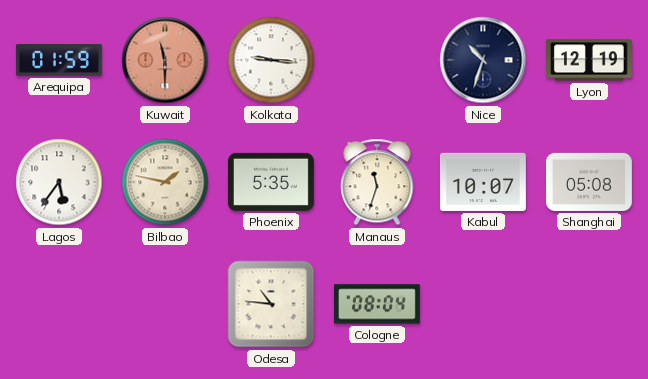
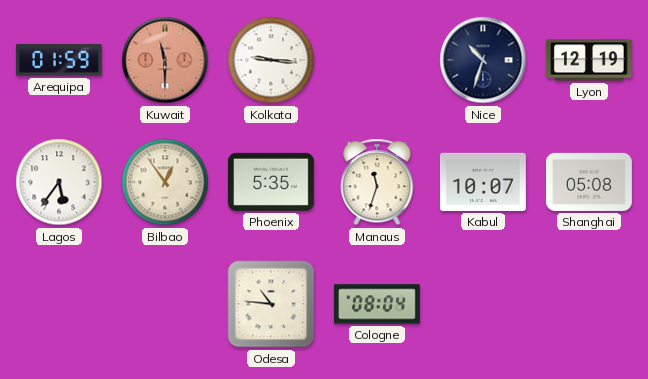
Bilbao: 1:47 -> 12:54
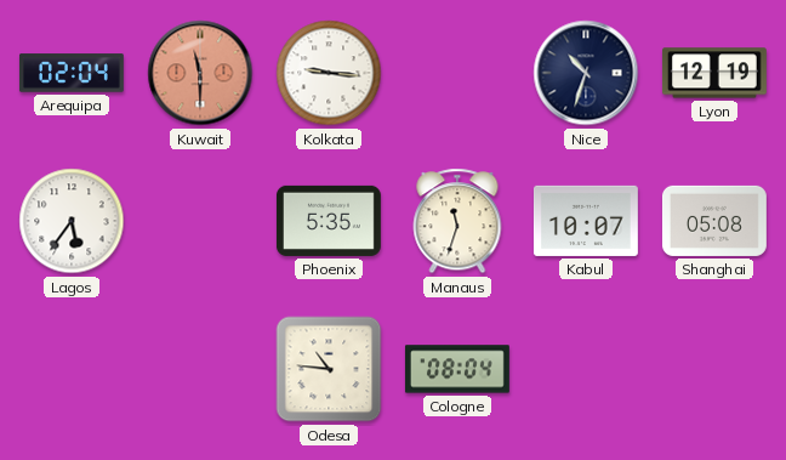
Arequipa: 01:59 -> 02:04
Bilbao: 12:54 -> none
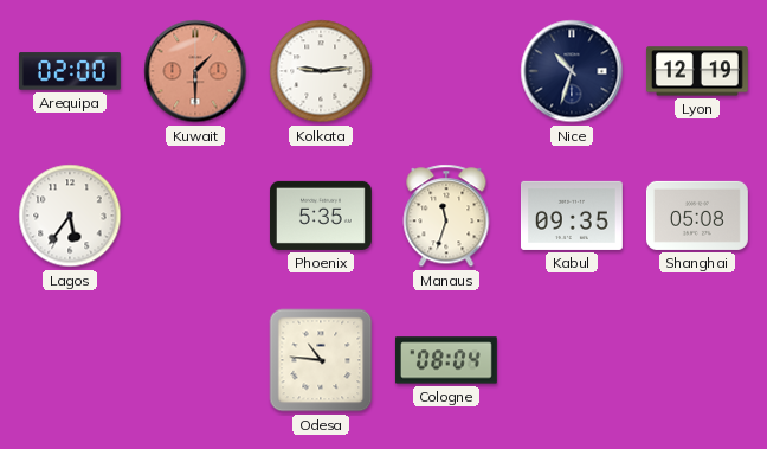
Arequipa: 02:04 -> 02:00
Kuwait: 11:30 -> 1:30
Kolkata: 9:16 -> 9:14
Kabul: 10:07 -> 09:35
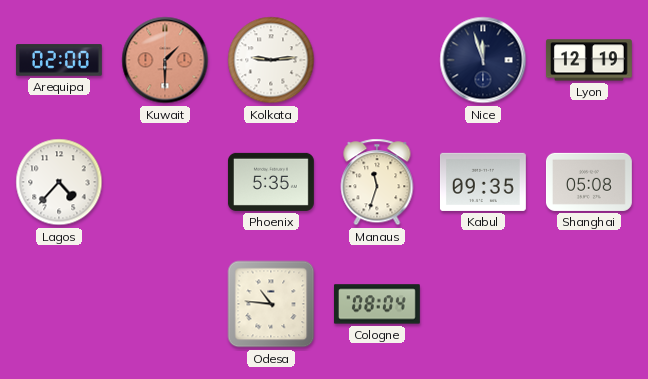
Nice: 10:33 -> 11:57
Lagos: 5:36 -> 4:37
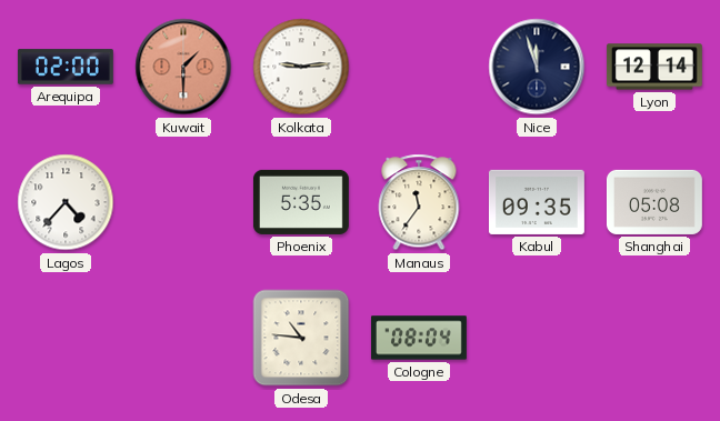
Lyon: 12:19 -> 12:14
Manaus: 11:33 -> 11:36
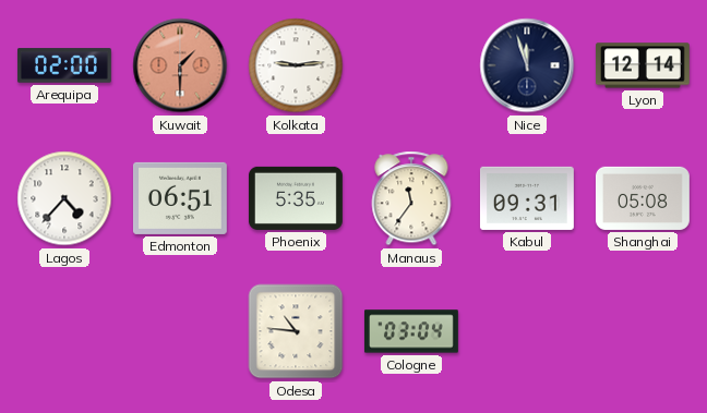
Edmonton: none -> 06:51
Kabul: 09:35 -> 09:31
Cologne: 08:04 -> 03:04
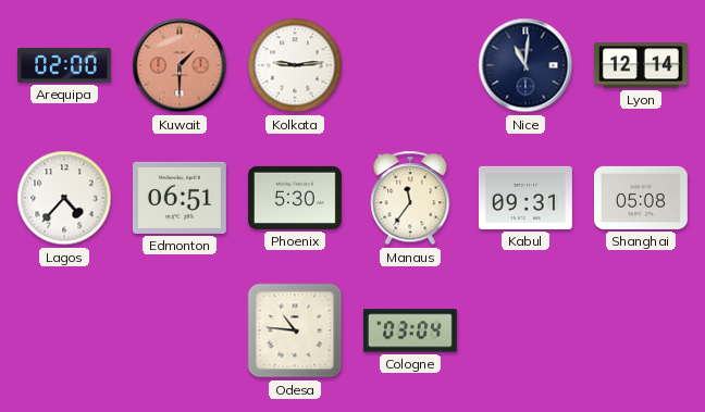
Nice: 11:57 -> 11:01
Phoenix: 5:35 -> 5:30
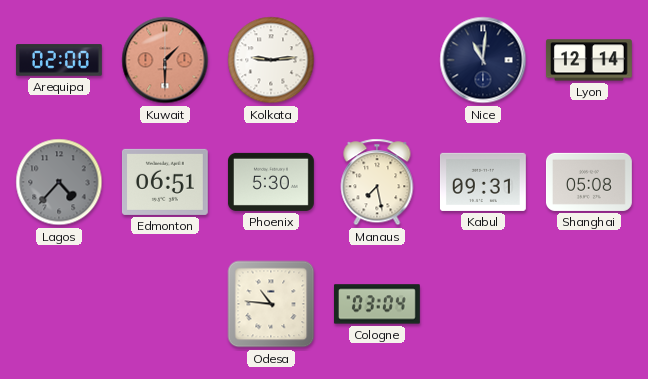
Lagos dial: white -> grey
Manaus: 11:36 -> 7:28
